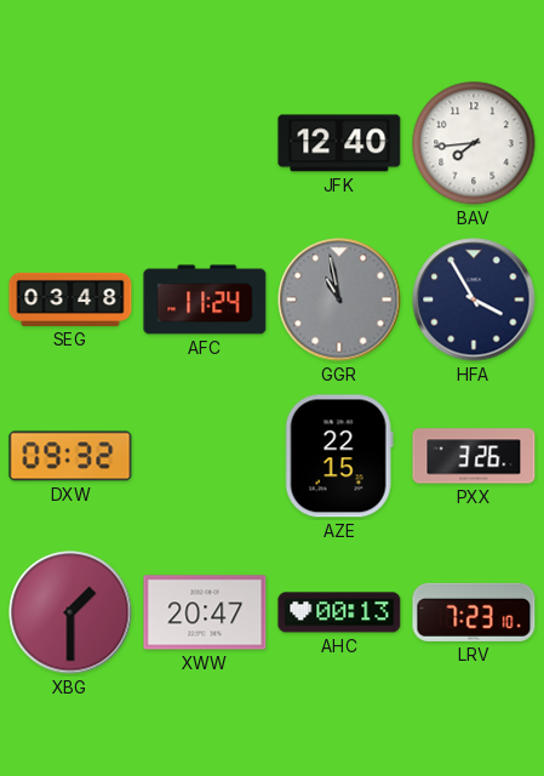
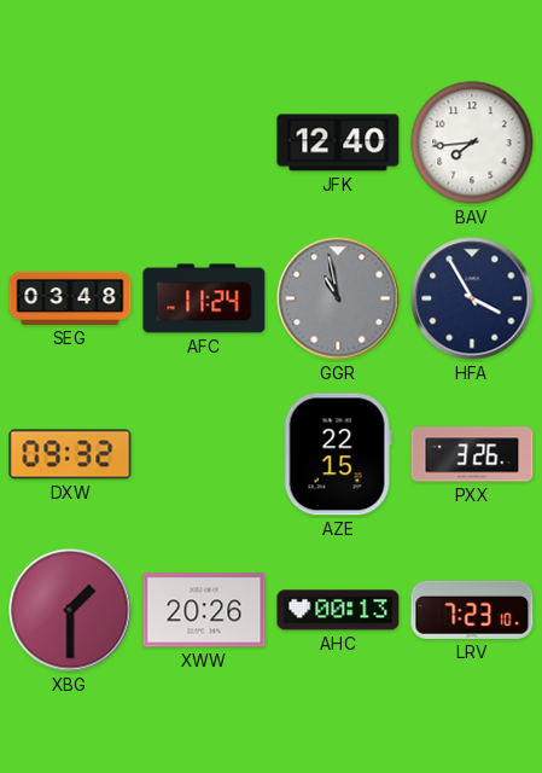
XWW: 20:47 -> 20:26
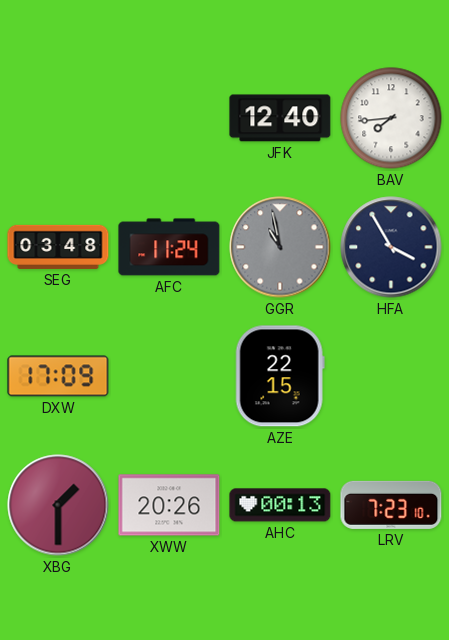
DXW: 09:32 -> 17:09
PXX: 3:26 -> none
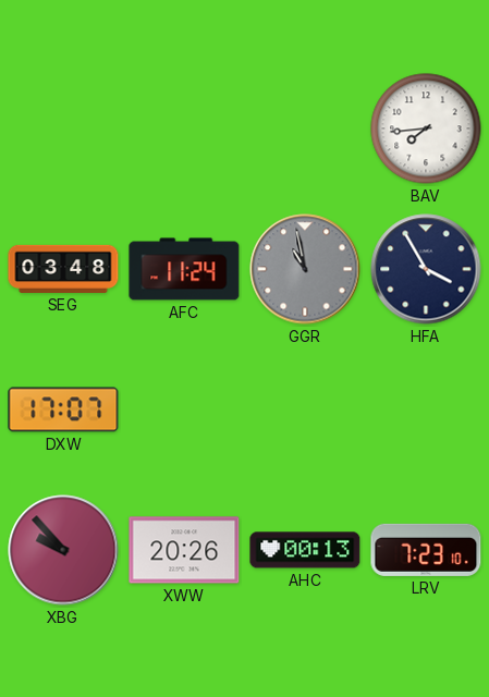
JFK: 12:40 -> none
DXW: 17:09 -> 17:07
AZE: 22:15 -> none
XBG: 1:30 -> 9:53
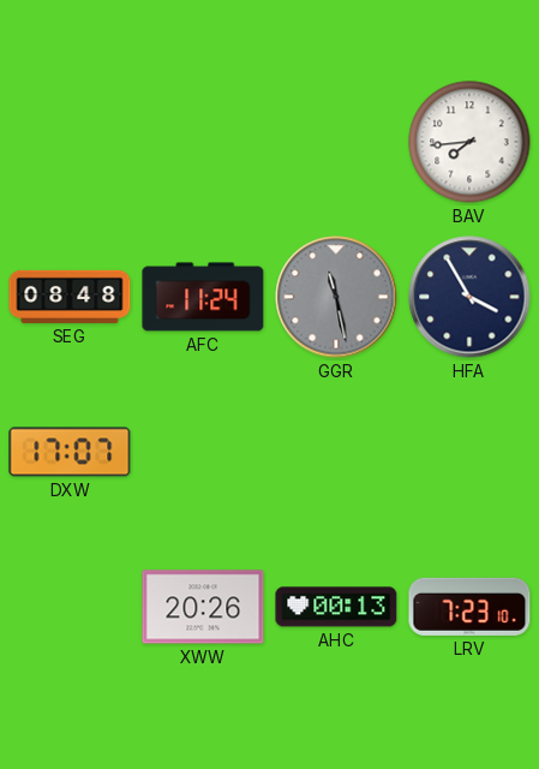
SEG: 03:48 -> 08:48
GGR: 10:58 -> 11:28
XBG: 9:53 -> none
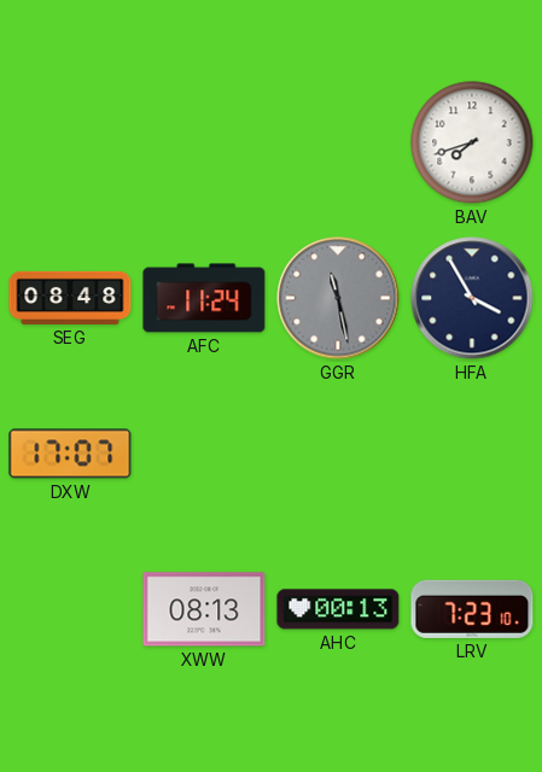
BAV: 7:44 -> 7:42
XWW: 20:26 -> 08:13
